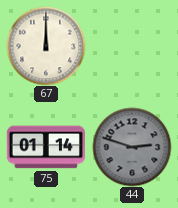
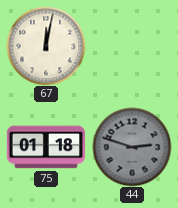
67: 12:00 -> 12:02
75: 01:14 -> 01:18
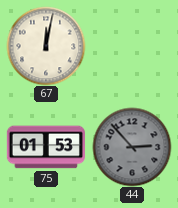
75: 01:18 -> 01:53
44: 2:48 -> 2:53
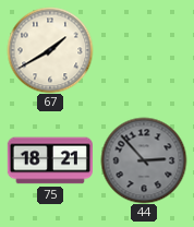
67: 12:02 -> 1:40
75: 01:53 -> 18:21
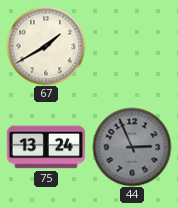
75: 18:21 -> 13:24
44: 2:53 -> 2:56
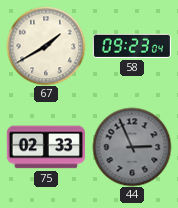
58: none -> 09:23
75: 13:24 -> 02:33
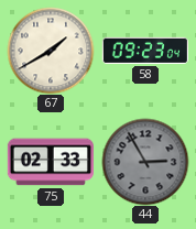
44: 2:56 -> 2:55
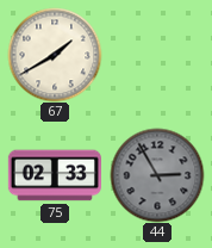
58: 09:23 -> none
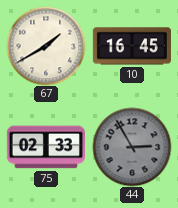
10: none -> 16:45
